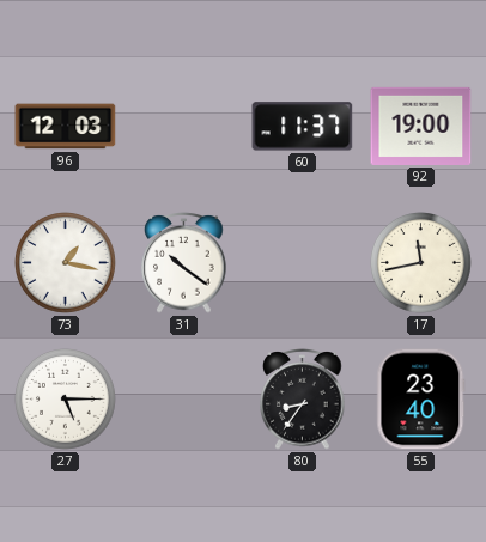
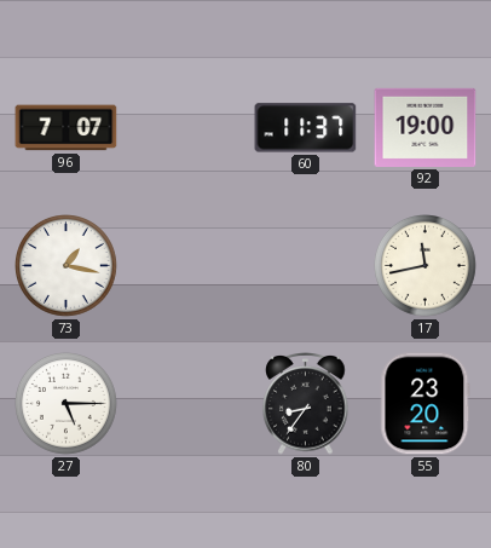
96: 12:03 -> 7:07
31: 10:21 -> none
55: 23:40 -> 23:20
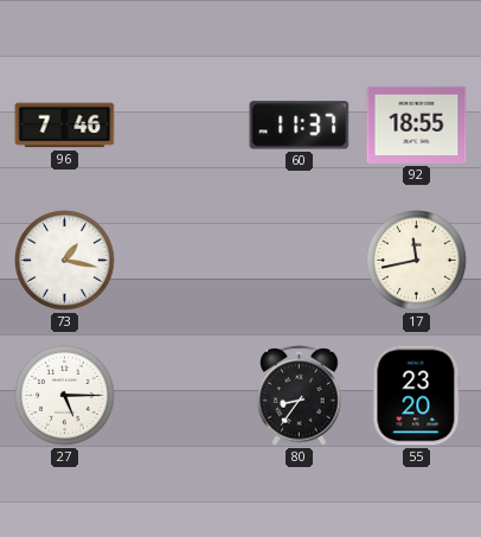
96: 7:07 -> 7:46
92: 19:00 -> 18:55
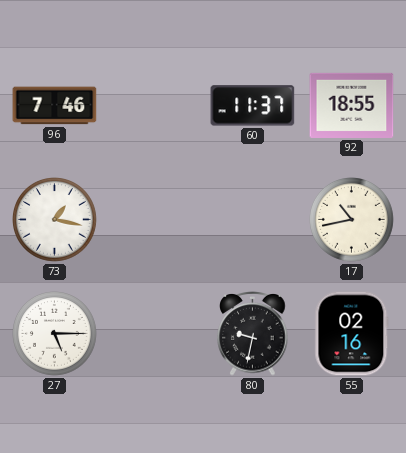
17: 11:43 -> 10:43
80: 8:36 -> 9:32
55: 23:20 -> 02:16
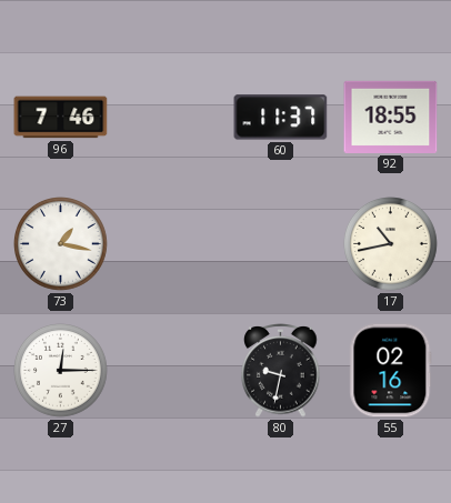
27: 5:15 -> 12:15
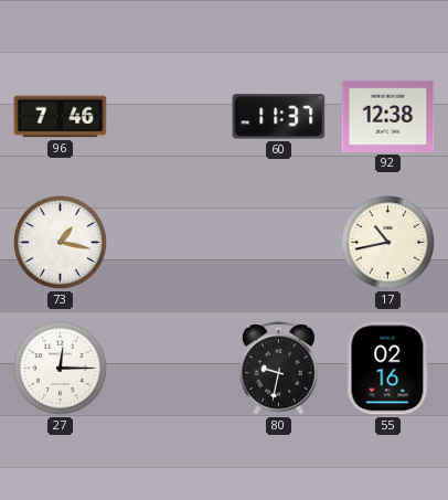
92: 18:55 -> 12:38
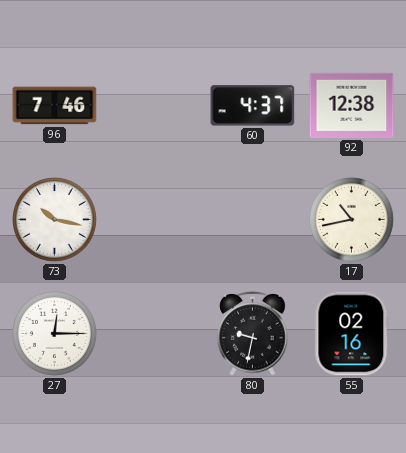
60: 11:37 -> 4:37
73: 1:17 -> 10:17
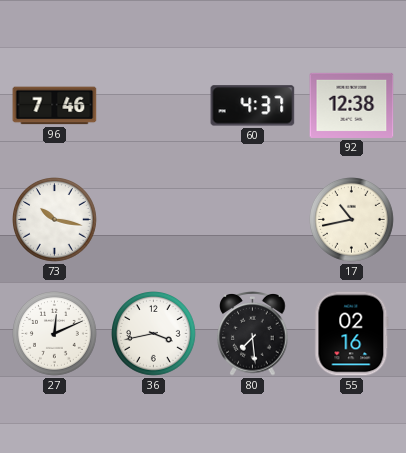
27: 12:15 -> 12:11
36: none -> 3:43
80: 9:32 -> 7:29
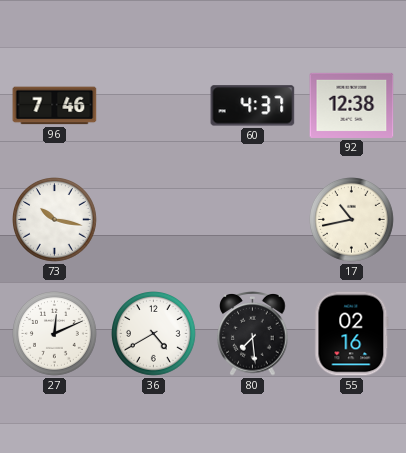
36: 3:43 -> 4:40
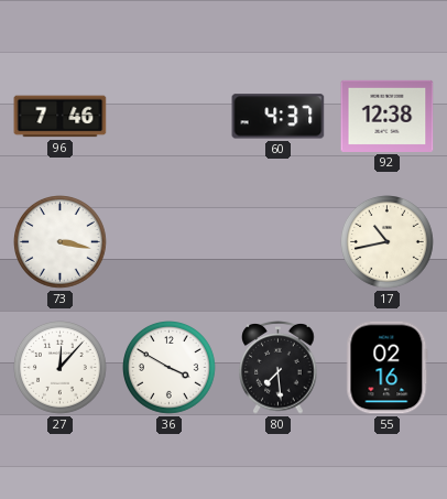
73: 10:17 -> 3:17
27: 12:11 -> 12:07
36: 4:40 -> 3:50
